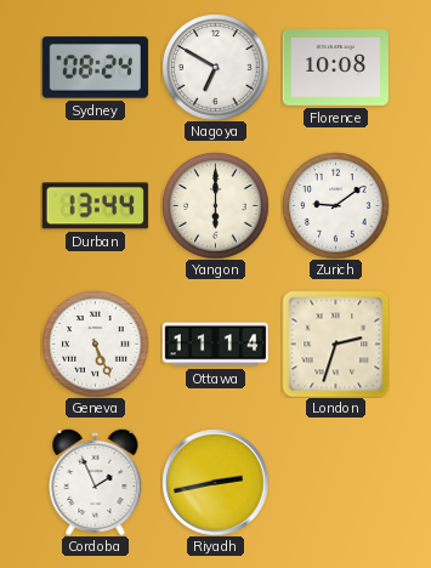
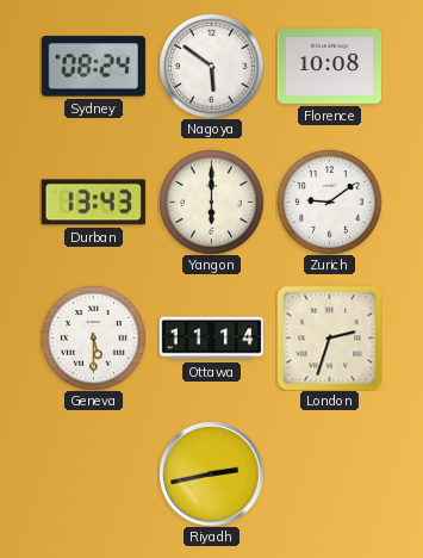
Nagoya: 6:50 -> 5:51
Durban: 13:44 -> 13:43
Geneva: 5:26 -> 5:30
Cordoba: 1:56 -> none
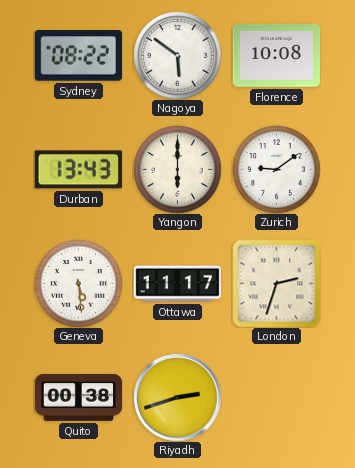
Sydney: 08:24 -> 08:22
Geneva: 5:30 -> 5:29
Ottawa: 11:14 -> 11:17
Quito: none -> 00:38
Riyadh: 2:43 -> 2:42
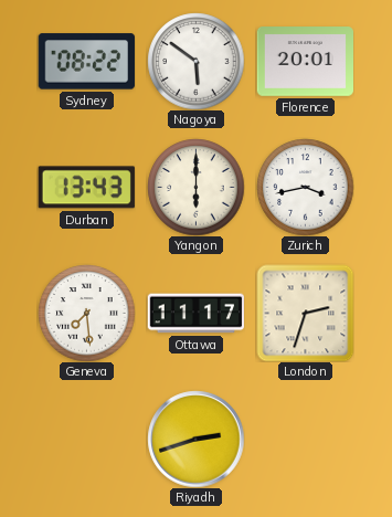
Florence: 10:08 -> 20:01
Zurich: 9:09 -> 3:43
Geneva: 5:29 -> 7:29
Quito: 00:38 -> none
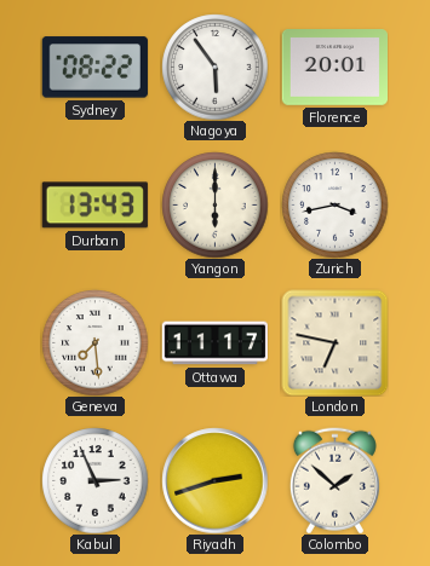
Nagoya: 5:51 -> 5:54
London: 2:33 -> 6:47
Kabul: none -> 2:56
Colombo: none -> 1:52
